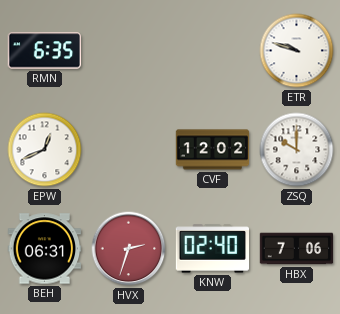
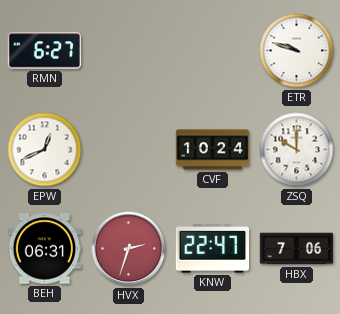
RMN: 6:35 -> 6:27
CVF: 12:02 -> 10:24
KNW: 02:40 -> 22:47
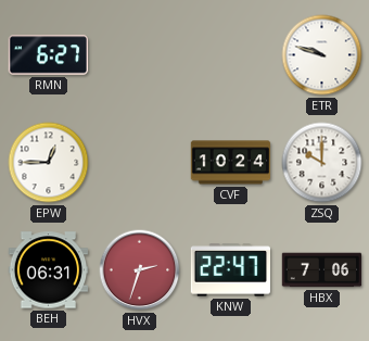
EPW: 12:41 -> 12:45
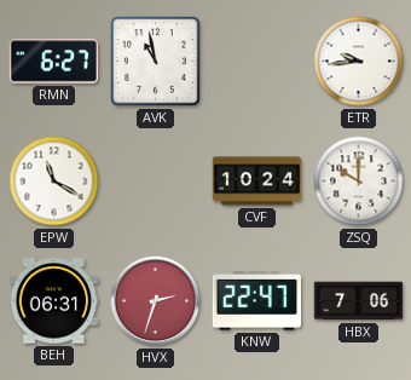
AVK: none -> 10:58
ETR: 9:48 -> 9:44
EPW: 12:45 -> 11:20
